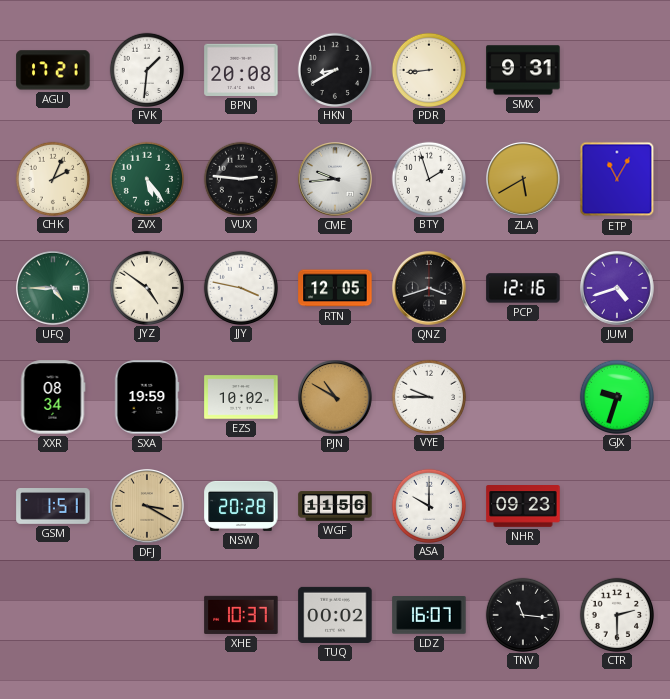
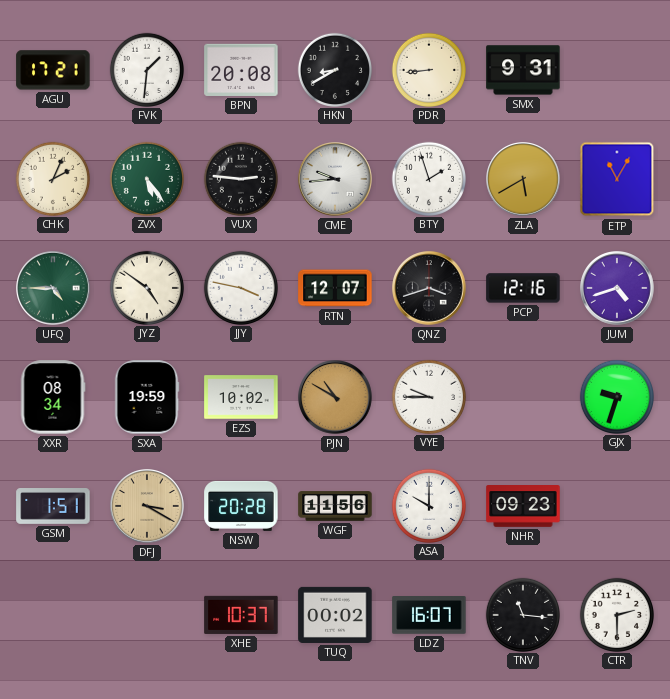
RTN: 12:05 -> 12:07
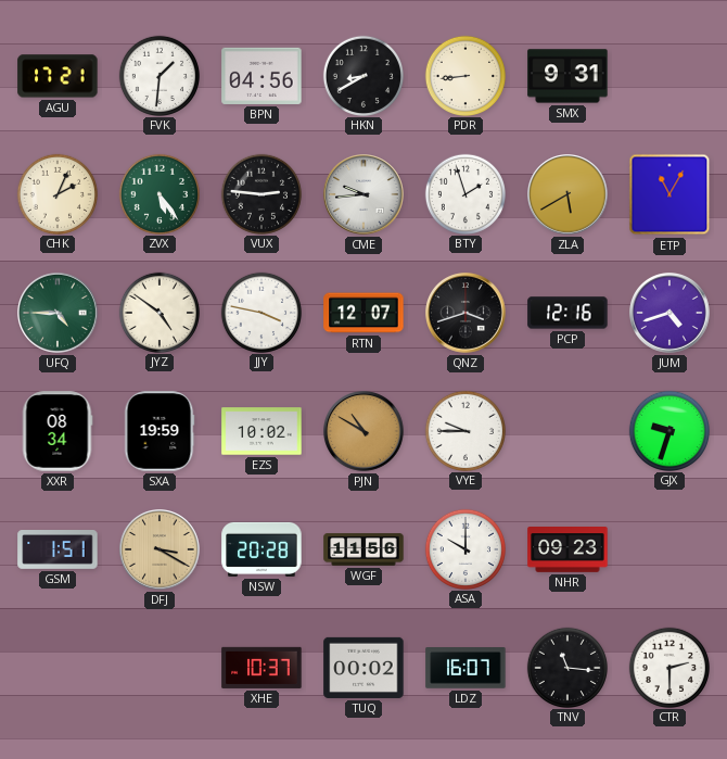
BPN: 20:08 -> 04:56
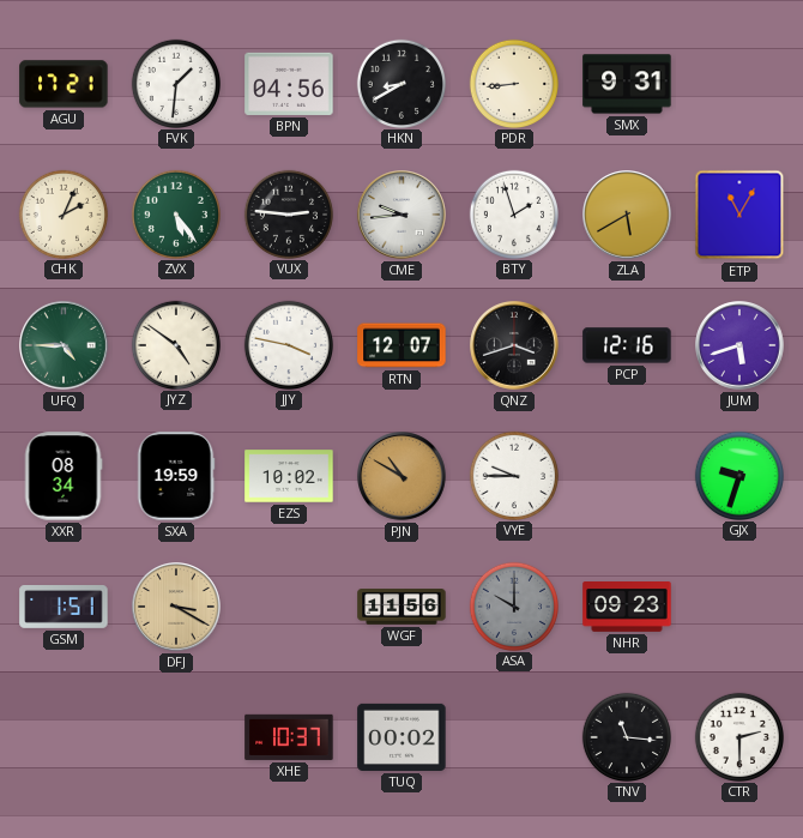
JUM: 4:42 -> 5:42
NSW: 20:28 -> none
ASA dial: white -> grey
LDZ: 16:07 -> none
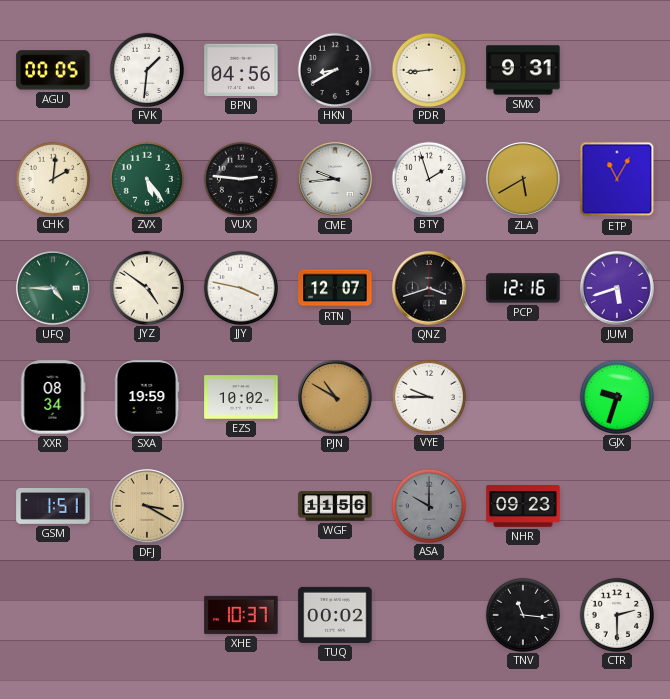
AGU: 17:21 -> 00:05
CHK: 2:04 -> 2:01
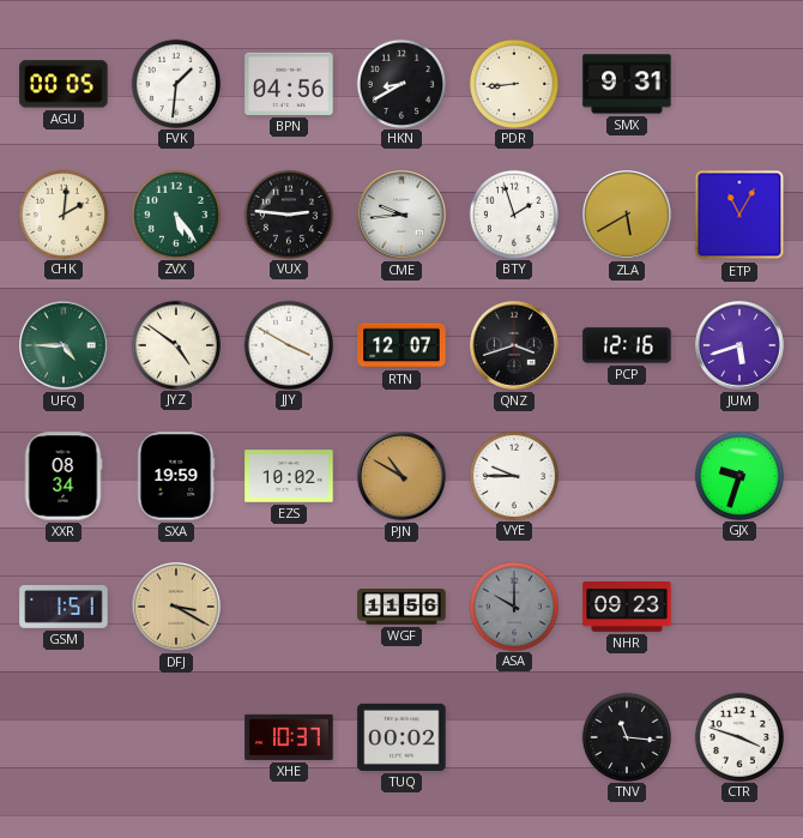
JJY: 3:47 -> 3:50
CTR: 2:30 -> 3:48
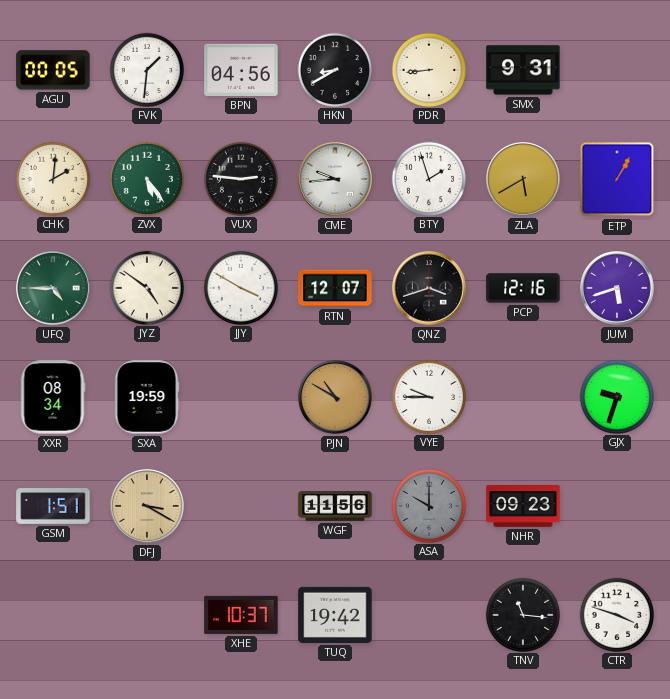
ETP: 11:05 -> 1:05
EZS: 10:02 -> none
TUQ: 00:02 -> 19:42
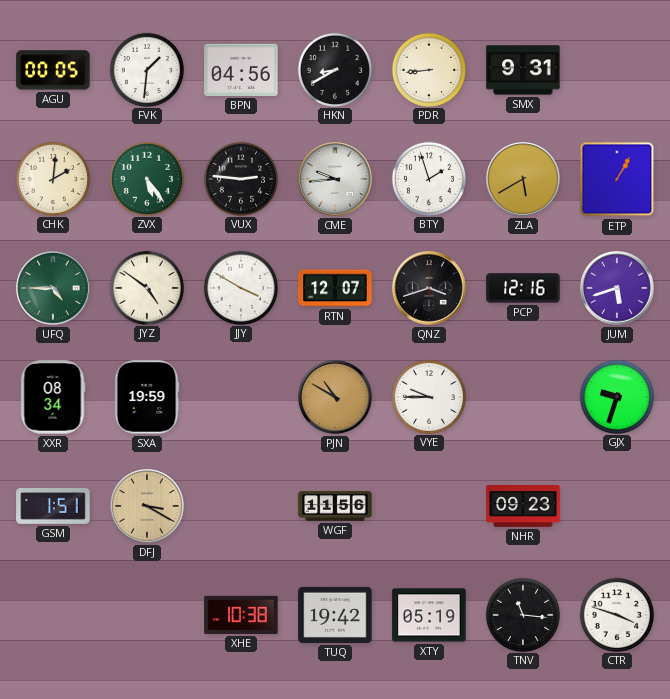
ASA: 10:00 -> none
XHE: 10:37 -> 10:38
XTY: none -> 05:19
